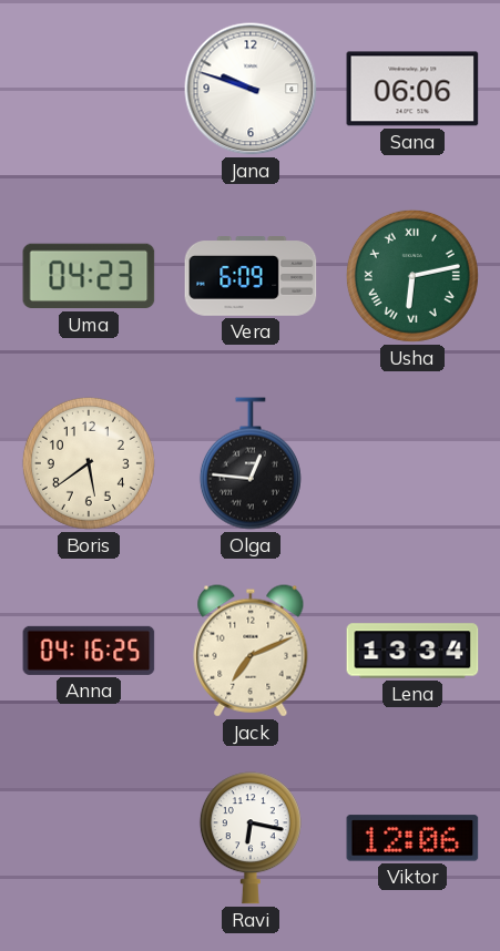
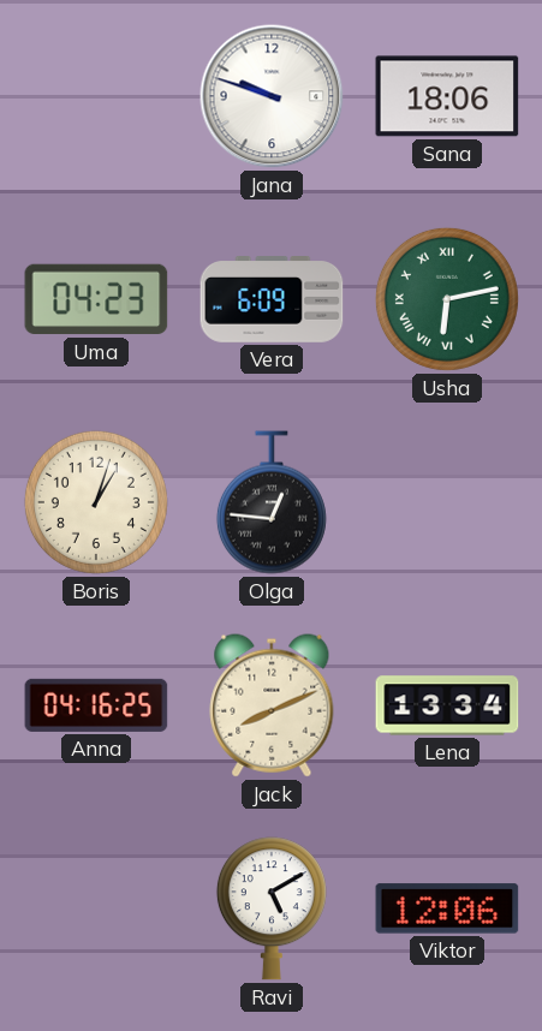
Sana: 06:06 -> 18:06
Boris: 5:39 -> 1:03
Jack: 7:11 -> 8:11
Ravi: 6:17 -> 5:10
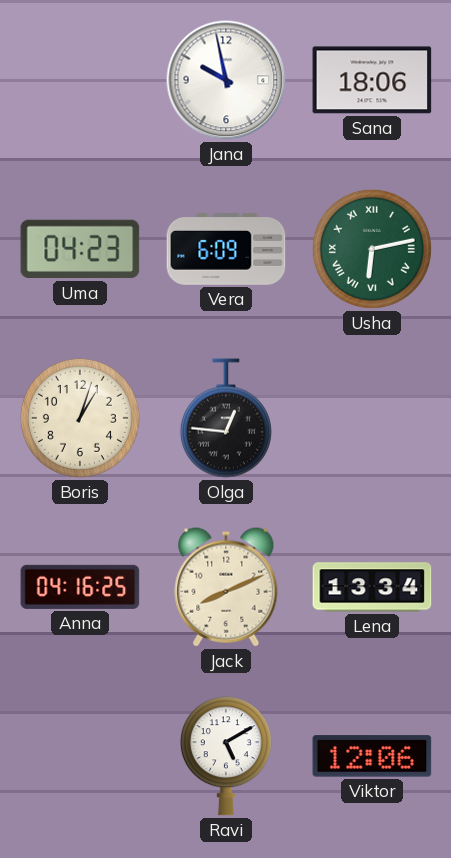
Jana: 9:48 -> 9:58
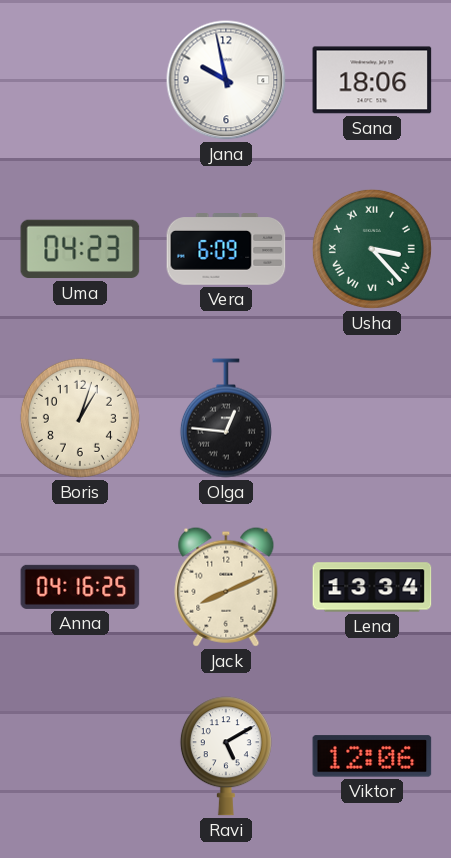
Usha: 6:13 -> 3:23
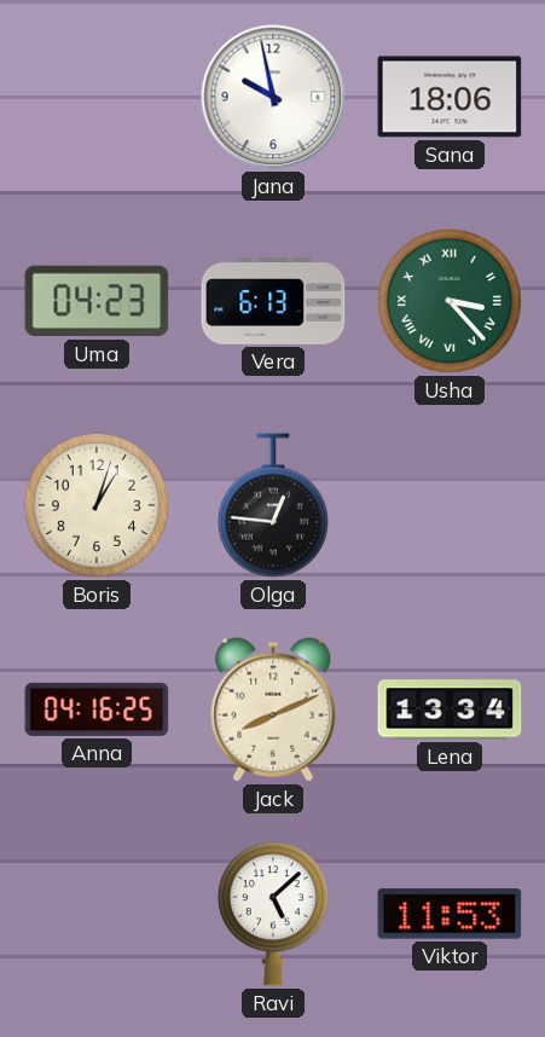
Vera: 6:09 -> 6:13
Ravi: 5:10 -> 5:08
Viktor: 12:06 -> 11:53
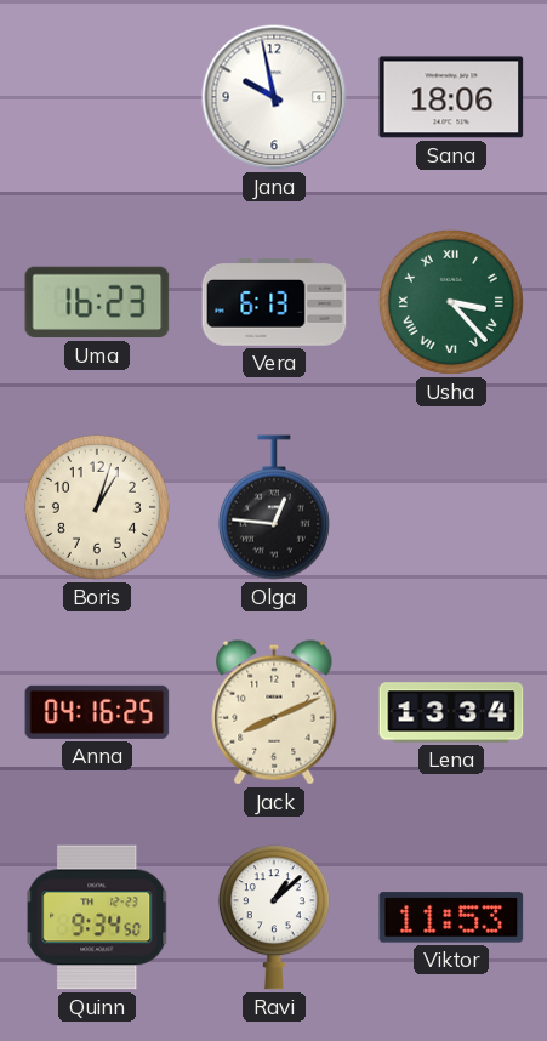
Uma: 04:23 -> 16:23
Quinn: none -> 9:34
Ravi: 5:08 -> 1:08
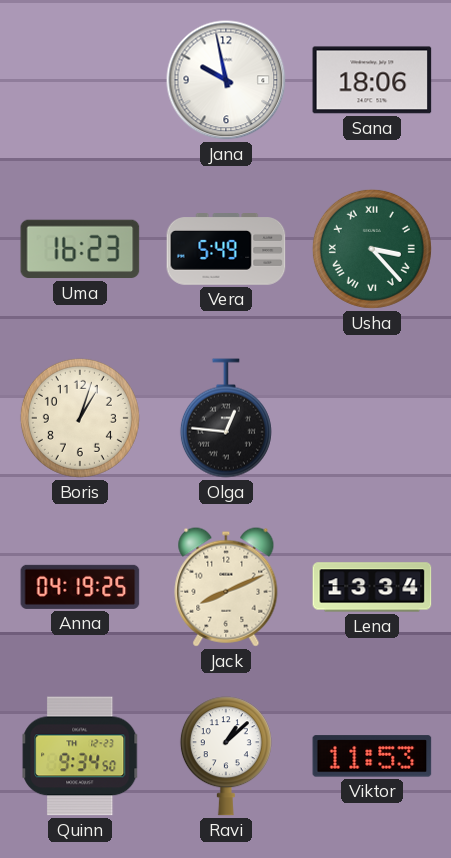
Vera: 6:13 -> 5:49
Anna: 04:16 -> 04:19
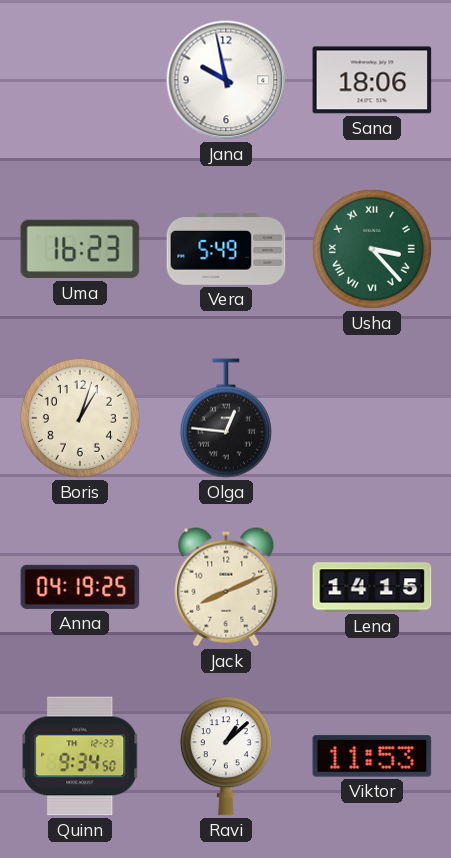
Lena: 13:34 -> 14:15
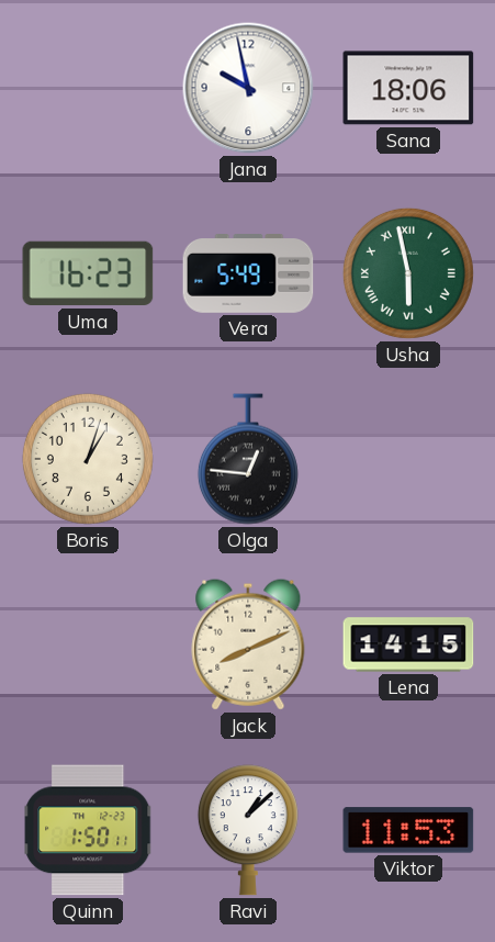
Usha: 3:23 -> 5:58
Anna: 04:19 -> none
Quinn: 9:34 -> 1:50
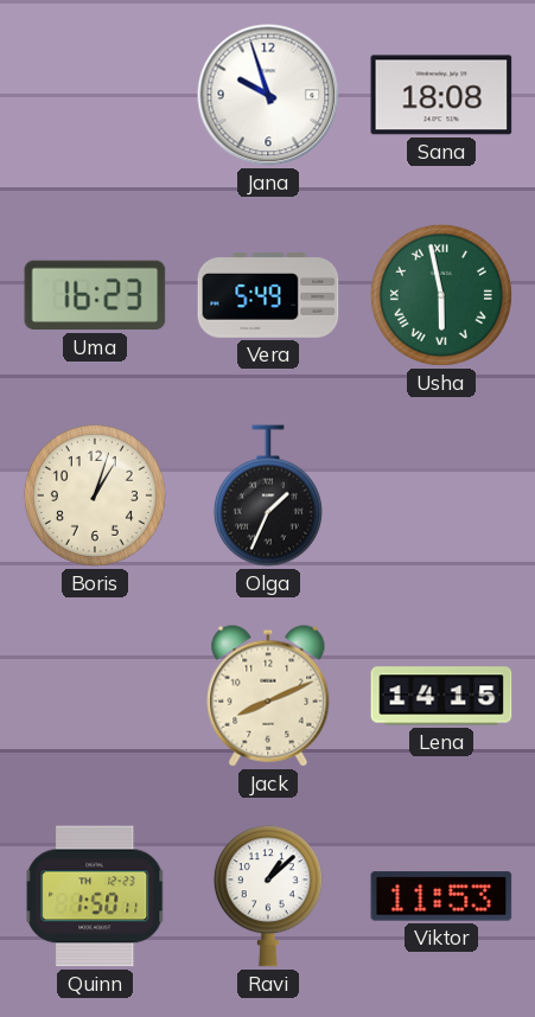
Jana: 9:58 -> 9:57
Sana: 18:06 -> 18:08
Olga: 12:46 -> 1:34
